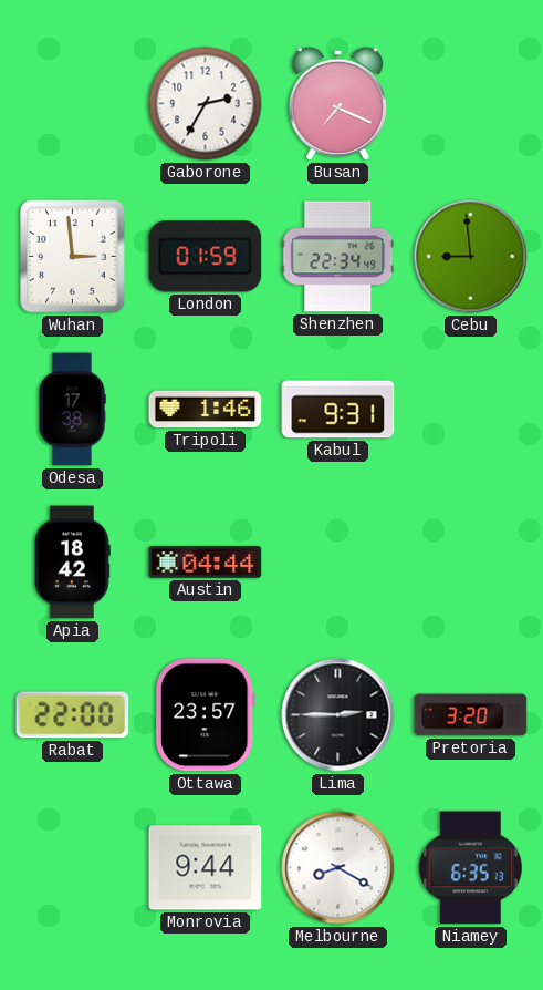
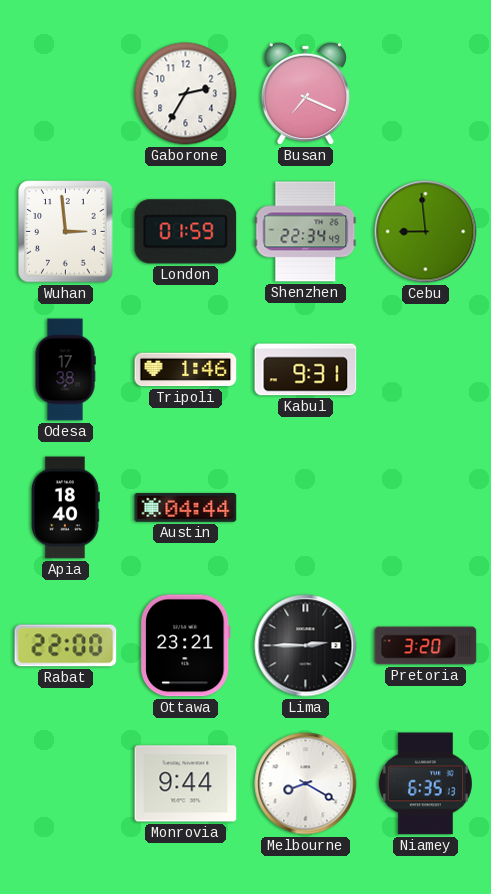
Apia: 18:42 -> 18:40
Ottawa: 23:57 -> 23:21
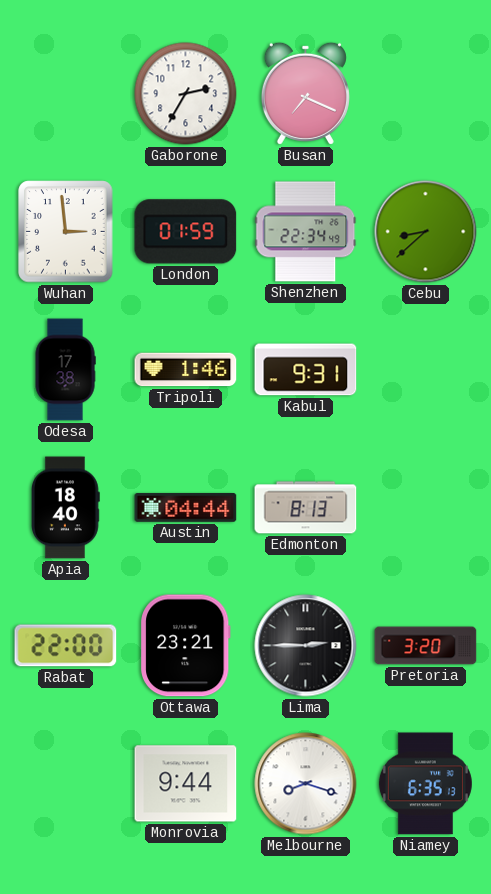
Cebu: 8:59 -> 8:38
Edmonton: none -> 8:13
Melbourne: 8:20 -> 8:18
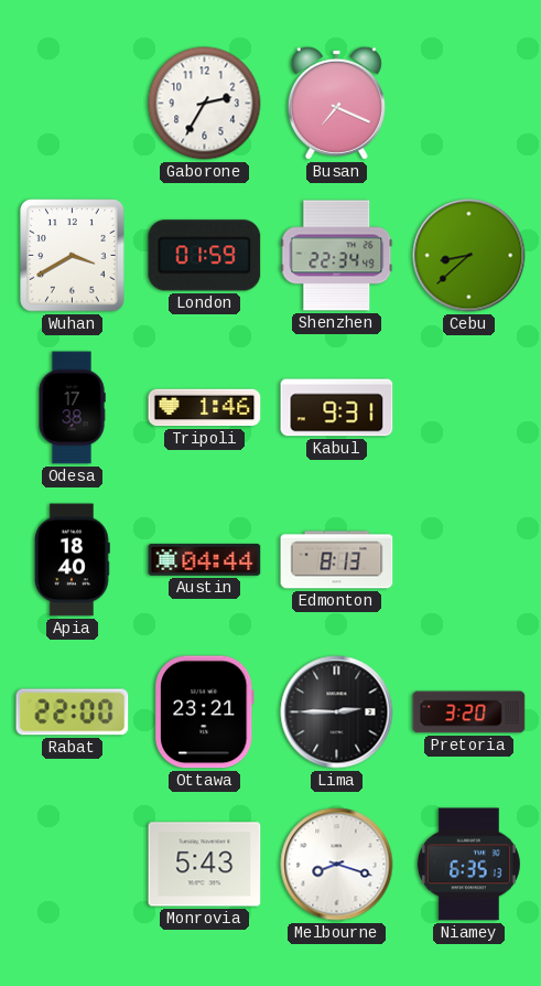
Wuhan: 2:59 -> 3:40
Monrovia: 9:44 -> 5:43
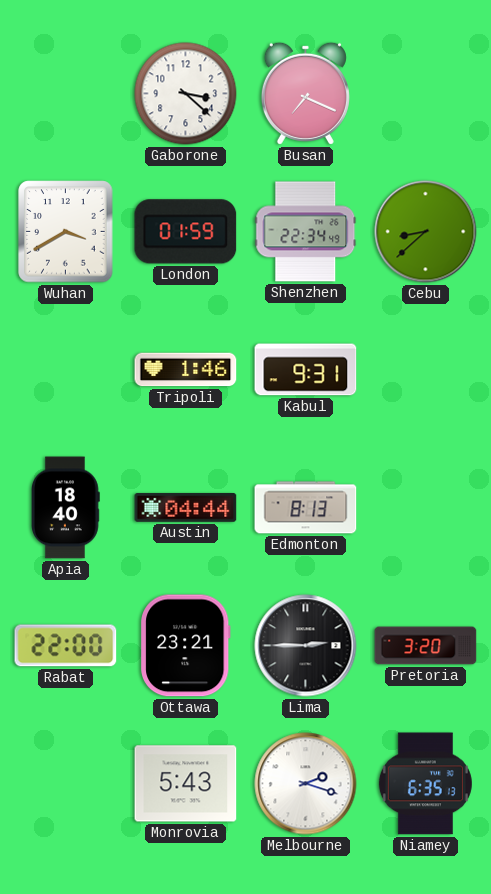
Gaborone: 2:35 -> 3:22
Odesa: 17:38 -> none
Melbourne: 8:18 -> 2:18
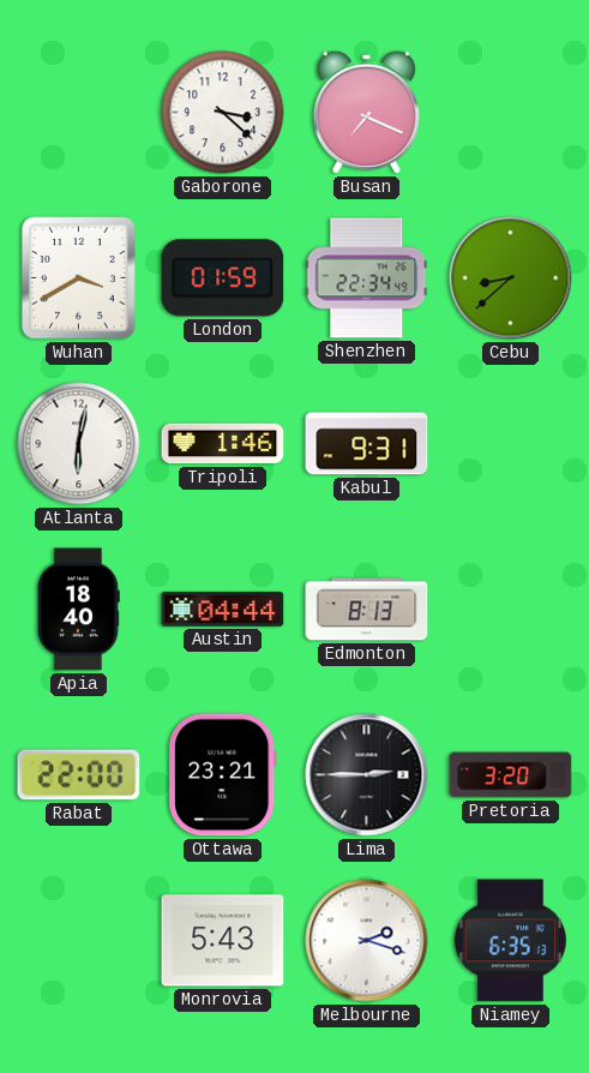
Atlanta: none -> 6:02
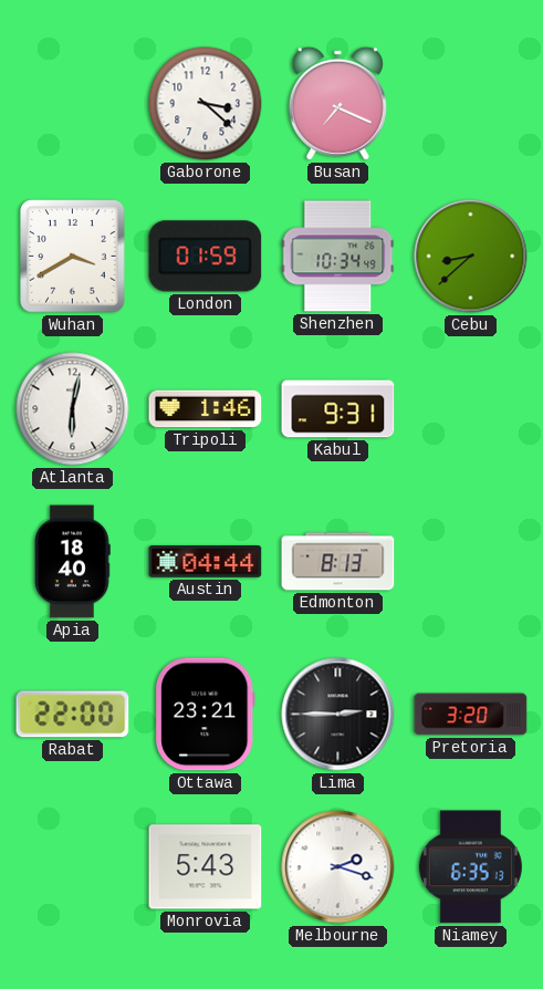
Shenzhen: 22:34 -> 10:34
